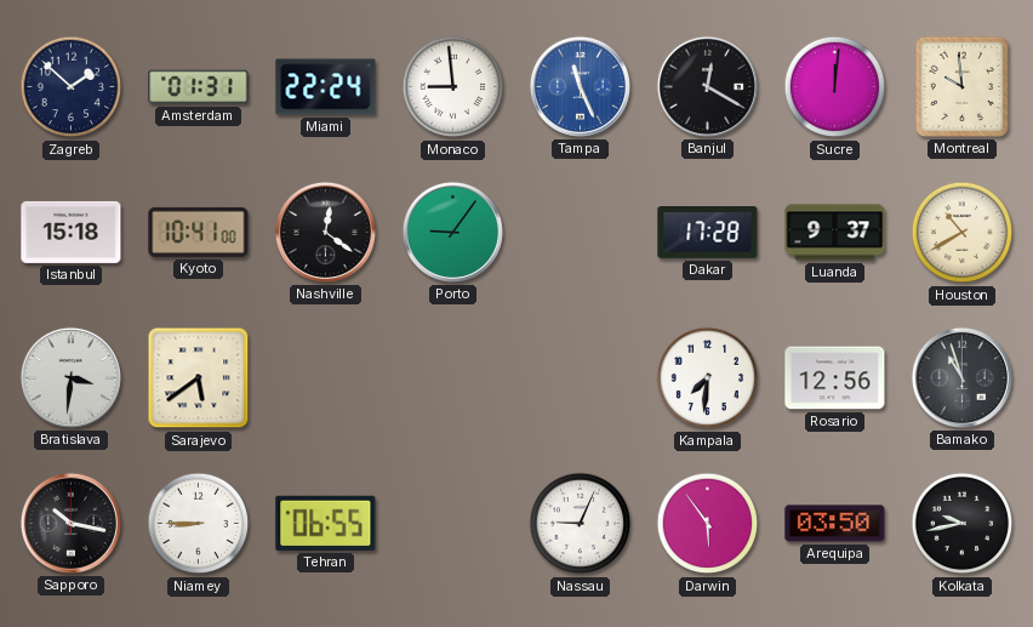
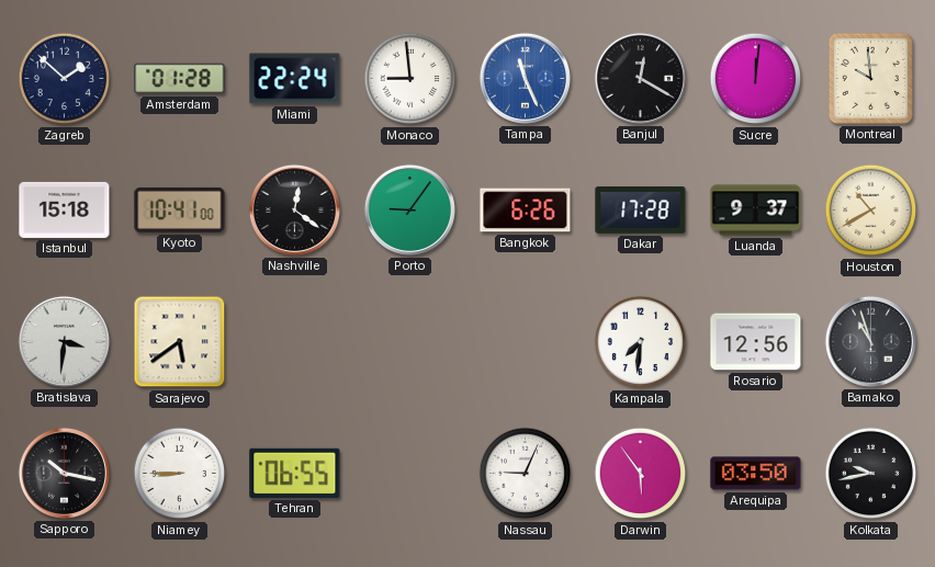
Amsterdam: 01:31 -> 01:28
Bangkok: none -> 6:26
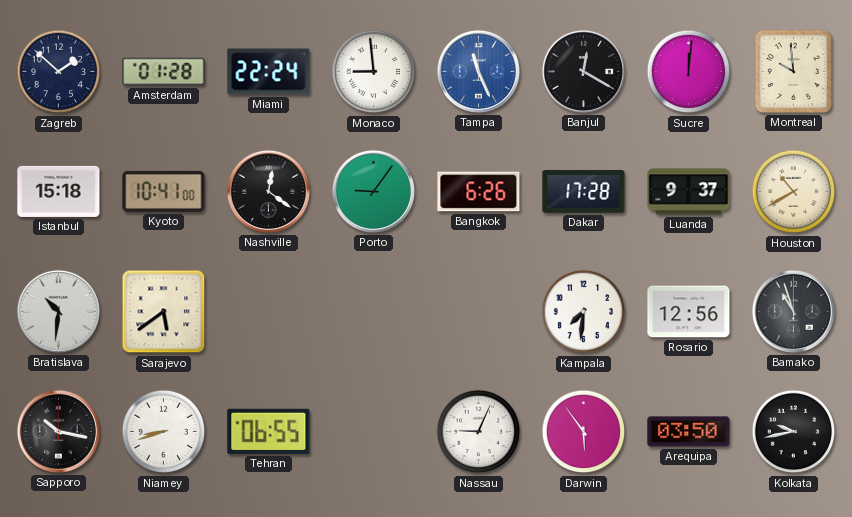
Bratislava: 3:31 -> 10:31
Niamey: 8:45 -> 8:42
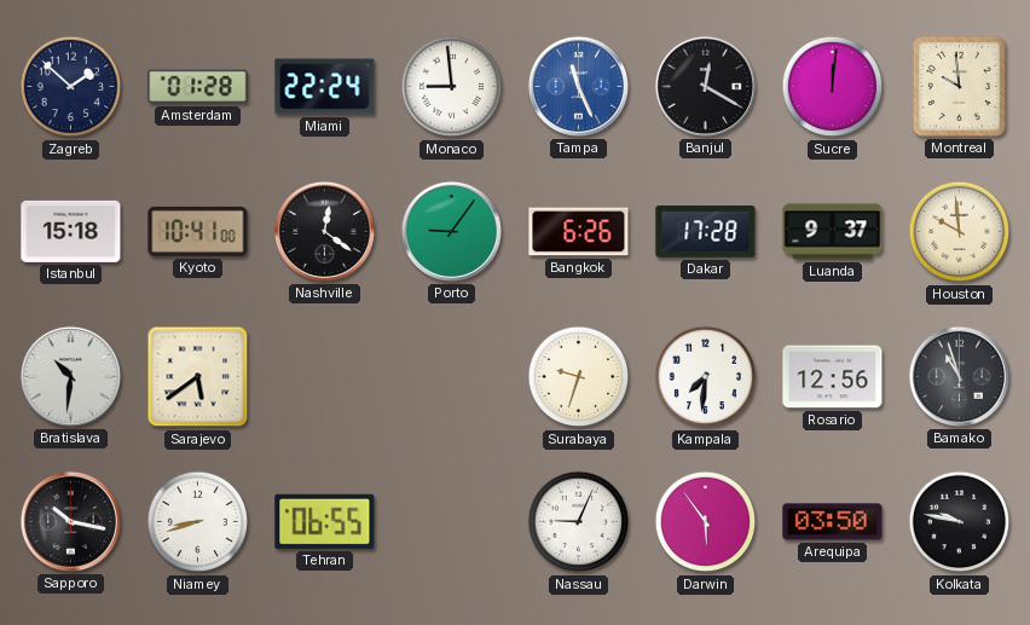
Houston: 10:40 -> 9:59
Surabaya: none -> 9:33
Kolkata: 9:43 -> 9:47
